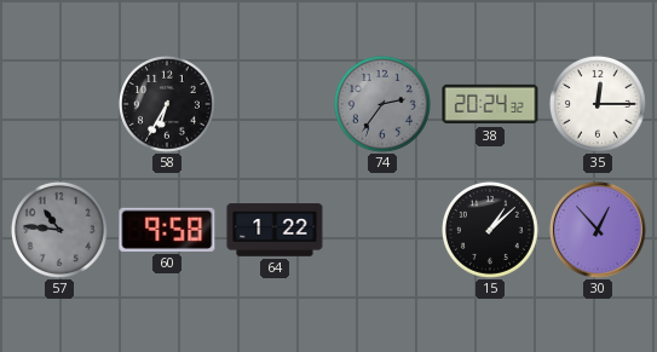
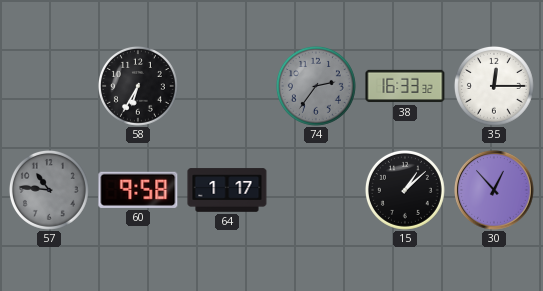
38: 20:24 -> 16:33
64: 1:22 -> 1:17
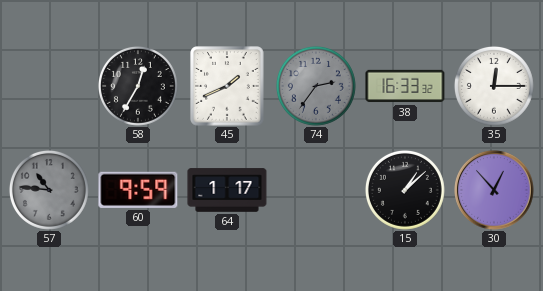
58: 6:35 -> 12:35
45: none -> 1:41
60: 9:58 -> 9:59
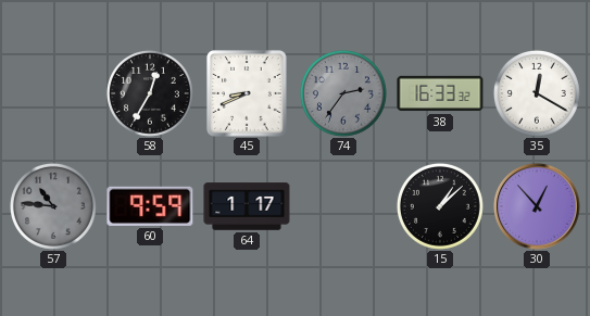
45: 1:41 -> 8:41
35: 12:15 -> 12:20
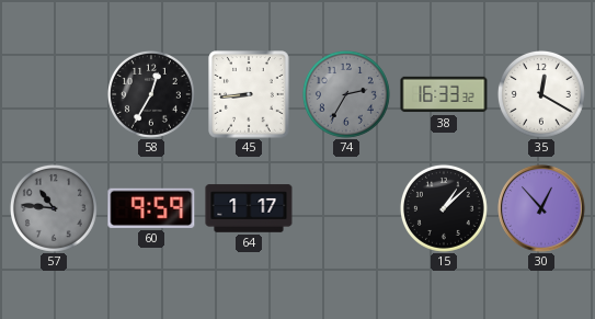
45: 8:41 -> 8:44
74: 2:36 -> 2:35
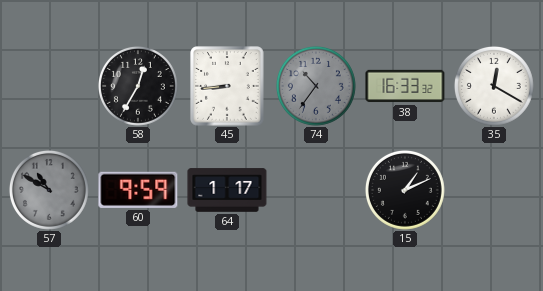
74: 2:35 -> 10:36
57: 10:46 -> 10:50
15: 1:08 -> 1:11
30: 12:53 -> none
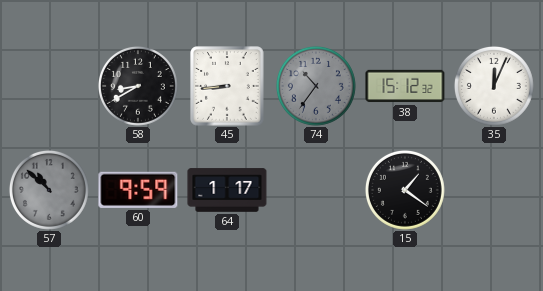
58: 12:35 -> 8:40
38: 16:33 -> 15:12
35: 12:20 -> 12:04
57: 10:50 -> 10:52
15: 1:11 -> 1:21
